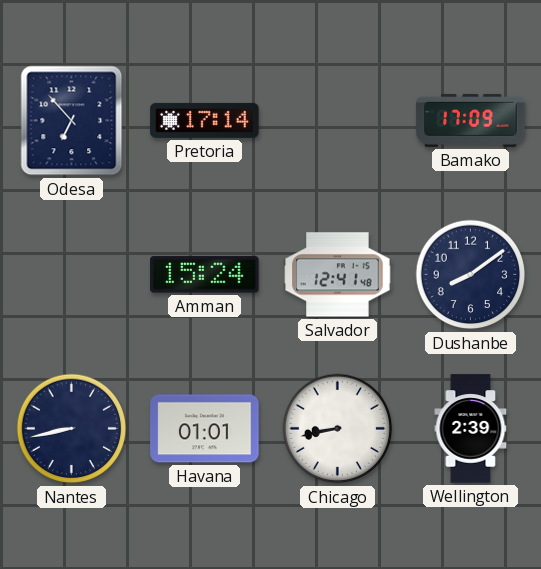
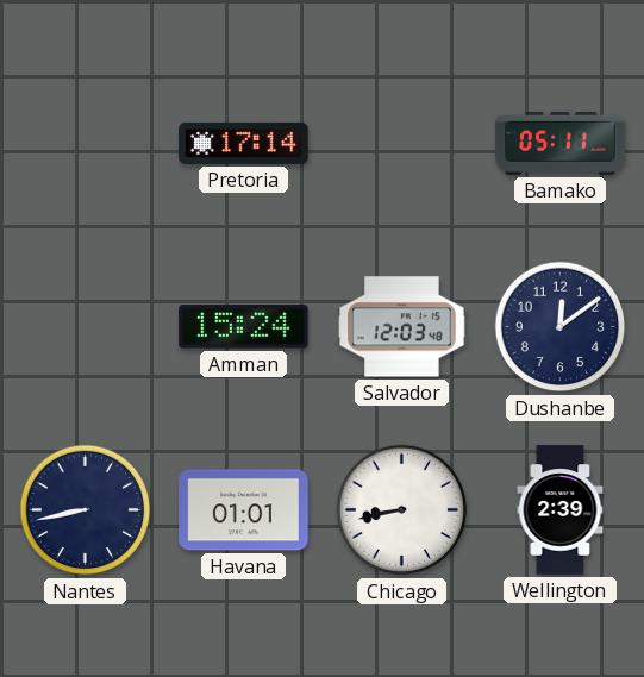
Odesa: 6:53 -> none
Bamako: 17:09 -> 05:11
Salvador: 12:41 -> 12:03
Dushanbe: 8:09 -> 12:09
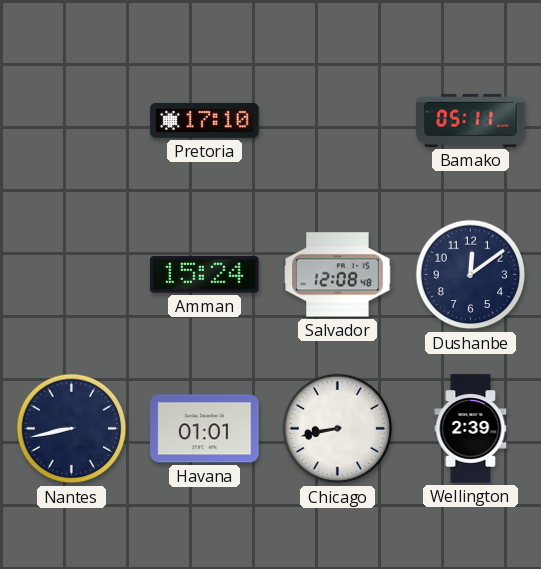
Pretoria: 17:14 -> 17:10
Salvador: 12:03 -> 12:08
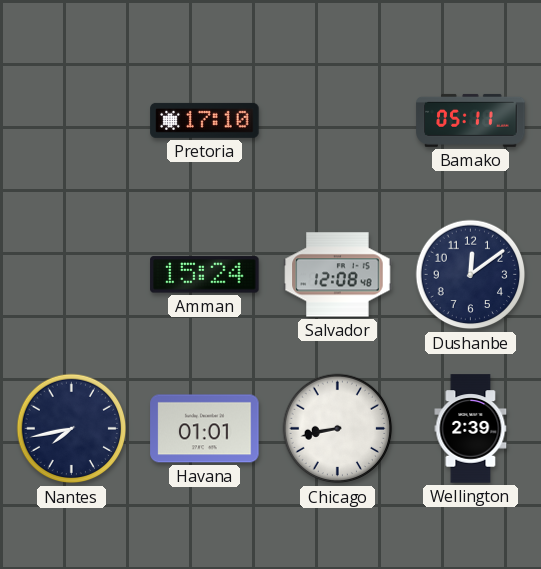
Nantes: 8:43 -> 7:43
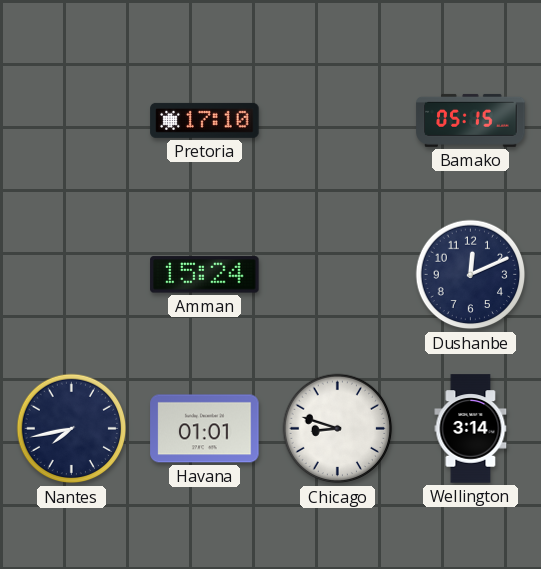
Bamako: 05:11 -> 05:15
Salvador: 12:08 -> none
Dushanbe: 12:09 -> 12:11
Chicago: 8:43 -> 8:48
Wellington: 2:39 -> 3:14
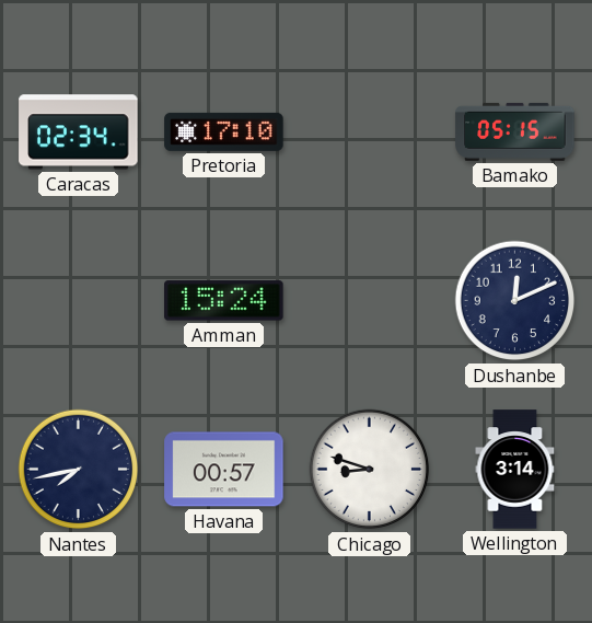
Caracas: none -> 02:34
Havana: 01:01 -> 00:57
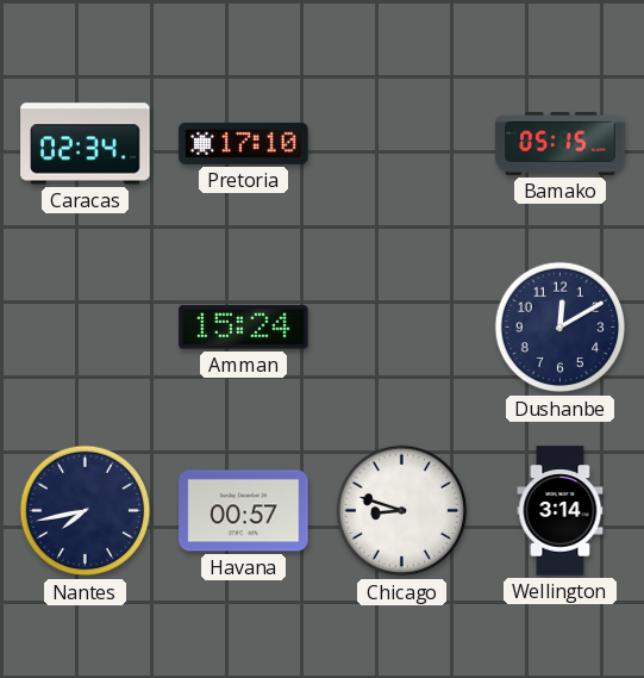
Dushanbe: 12:11 -> 12:10
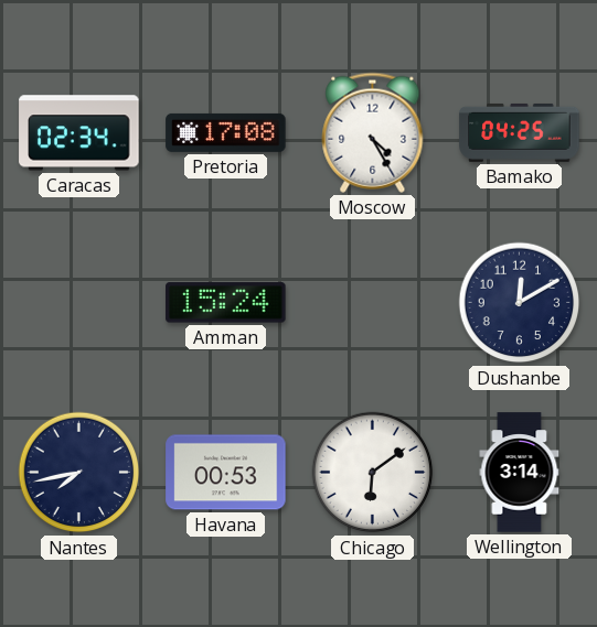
Pretoria: 17:10 -> 17:08
Moscow: none -> 4:25
Bamako: 05:15 -> 04:25
Havana: 00:57 -> 00:53
Chicago: 8:48 -> 6:09
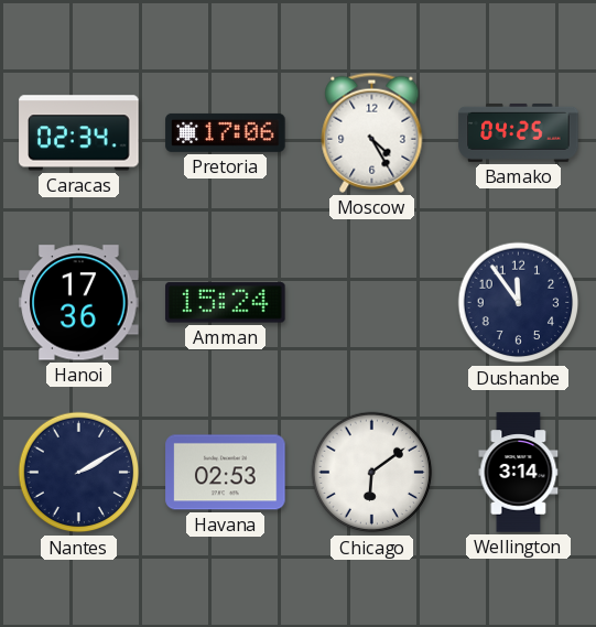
Pretoria: 17:08 -> 17:06
Hanoi: none -> 17:36
Dushanbe: 12:10 -> 11:54
Nantes: 7:43 -> 2:10
Havana: 00:53 -> 02:53
